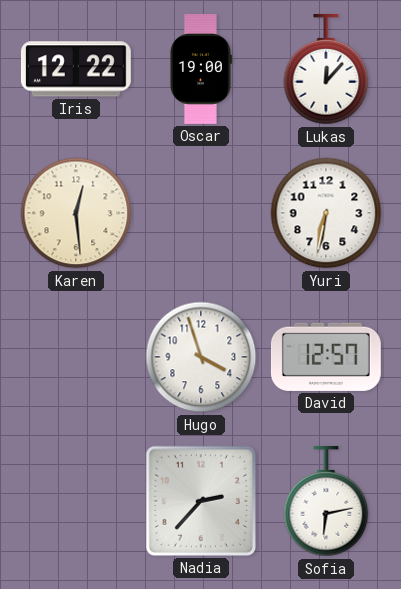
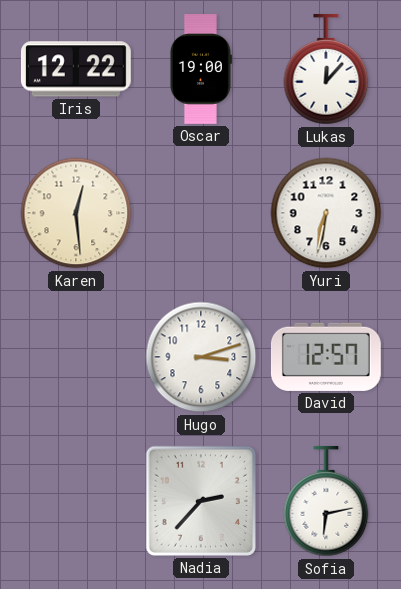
Hugo: 3:57 -> 3:12
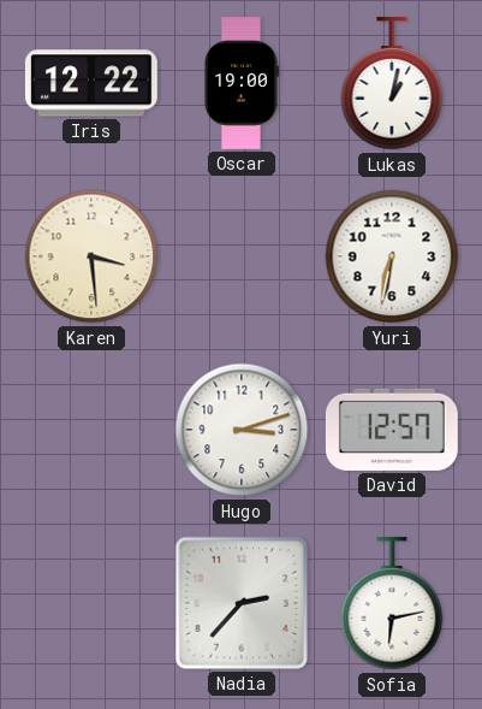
Lukas: 12:07 -> 1:02
Karen: 12:29 -> 3:29
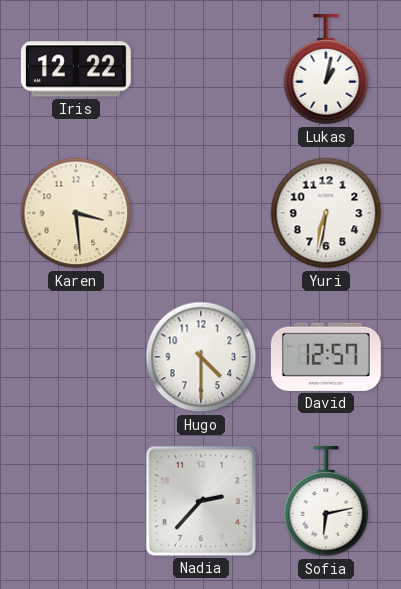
Oscar: 19:00 -> none
Hugo: 3:12 -> 4:30
